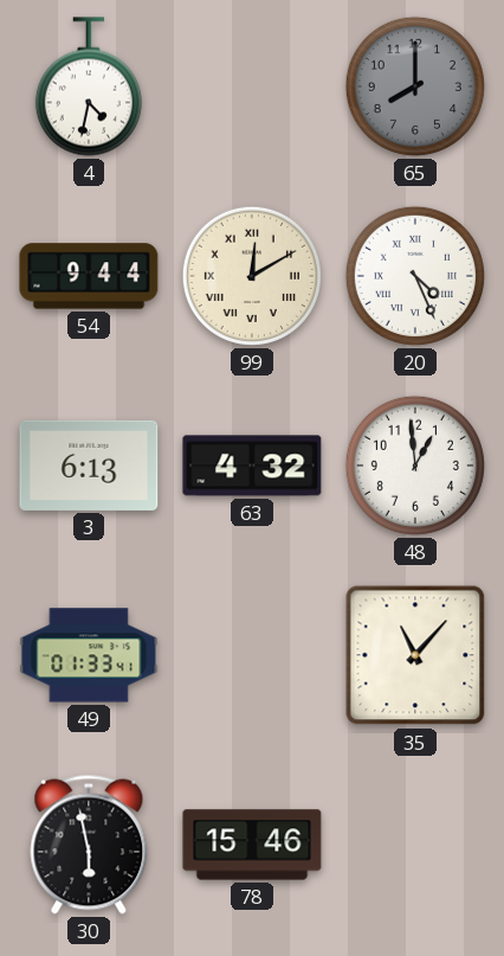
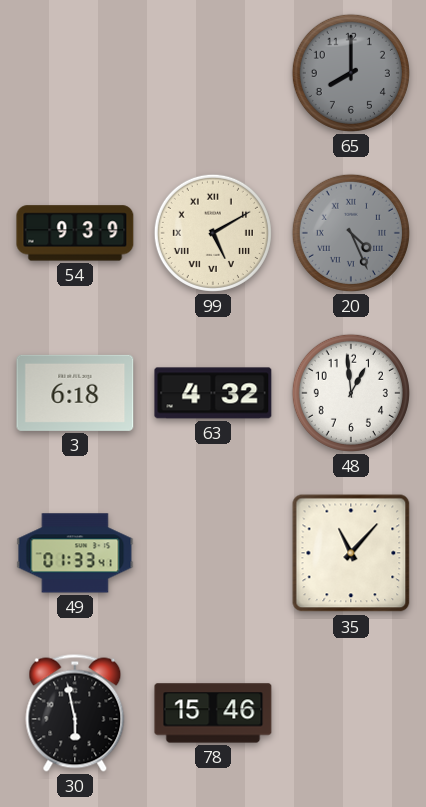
4: 4:32 -> none
54: 9:44 -> 9:39
99: 12:10 -> 5:10
20 dial: white -> grey
3: 6:13 -> 6:18
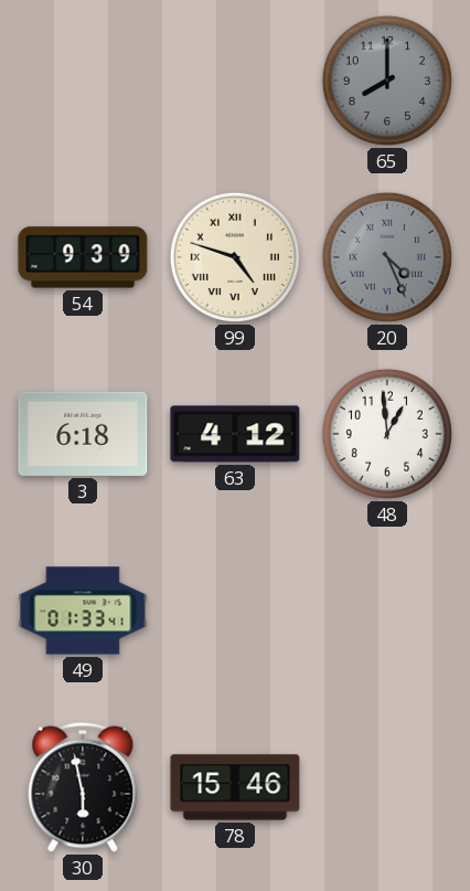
99: 5:10 -> 4:48
63: 4:32 -> 4:12
35: 11:07 -> none
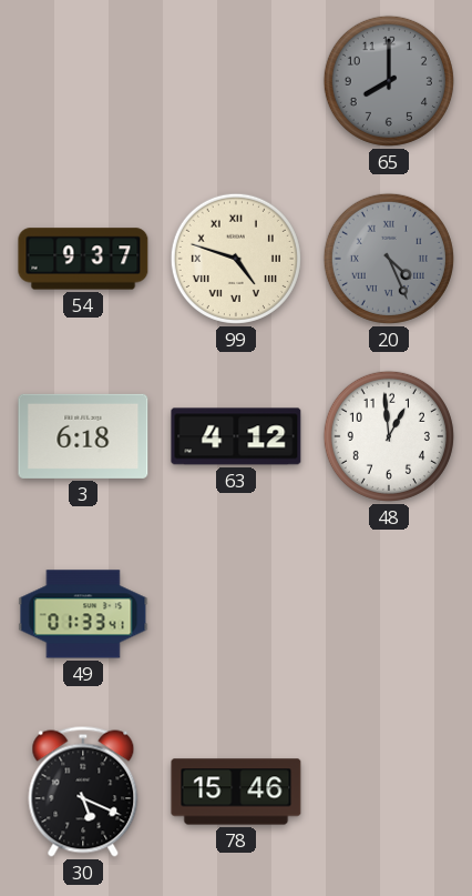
54: 9:39 -> 9:37
30: 5:58 -> 5:19
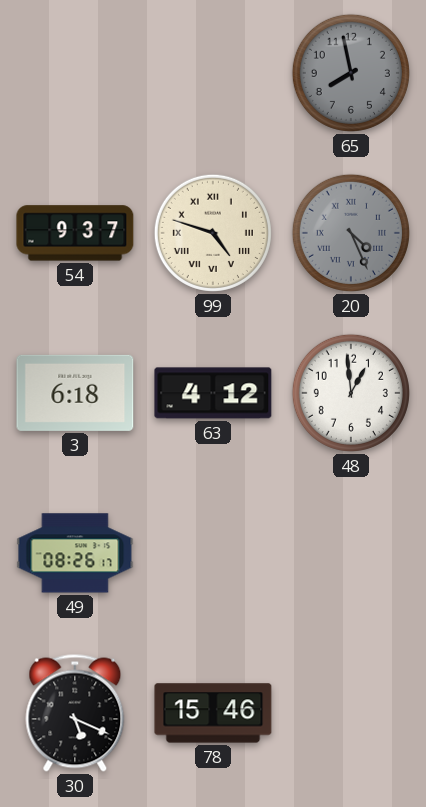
65: 8:00 -> 7:58
49: 01:33 -> 08:26
